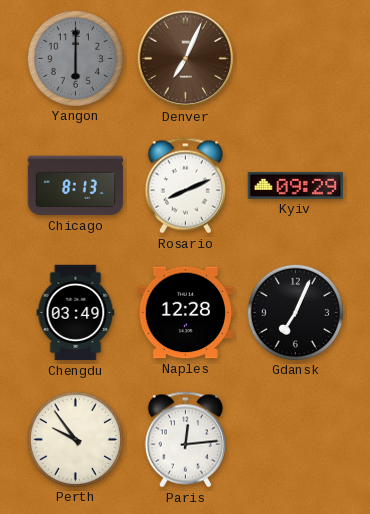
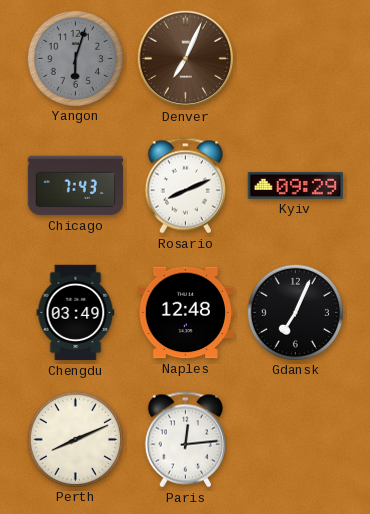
Yangon: 6:00 -> 6:03
Chicago: 8:13 -> 7:43
Naples: 12:28 -> 12:48
Perth: 9:54 -> 8:11
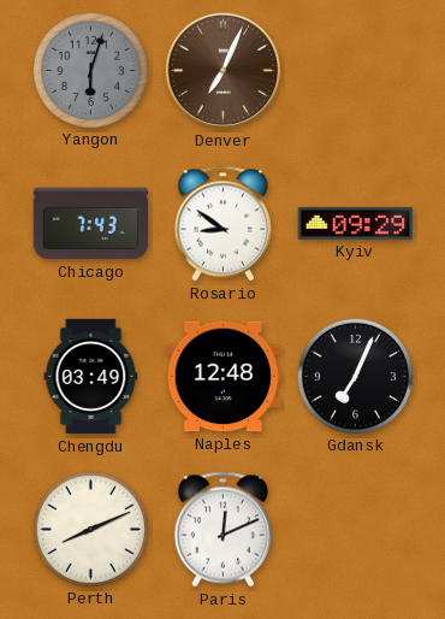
Rosario: 8:11 -> 8:51
Paris: 12:14 -> 12:11
